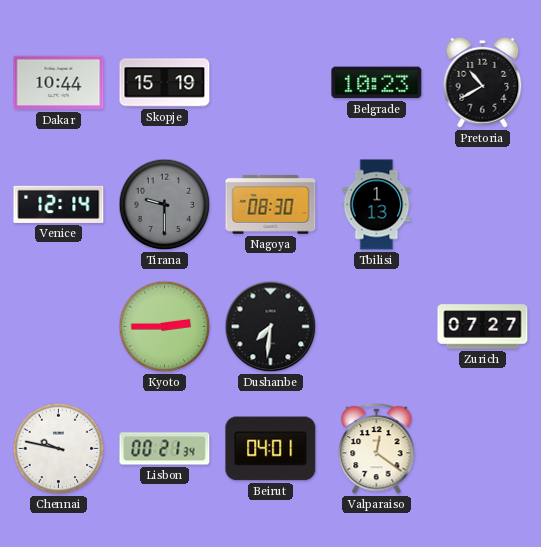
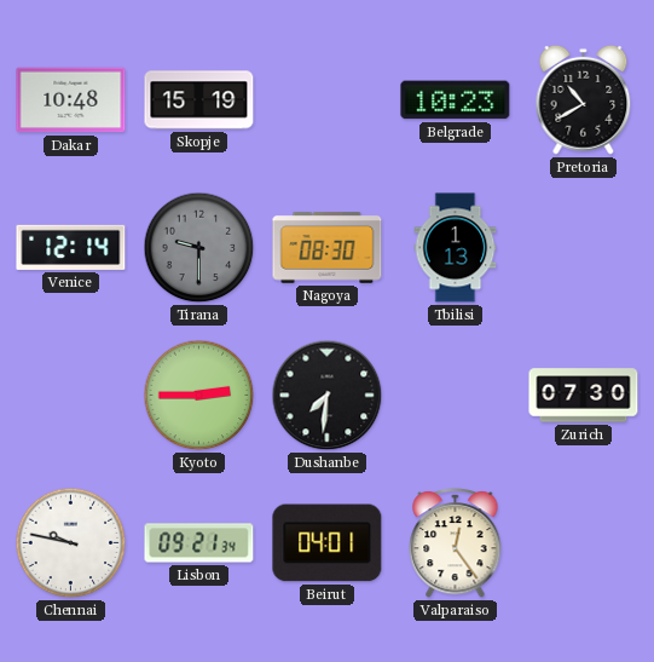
Dakar: 10:44 -> 10:48
Zurich: 07:27 -> 07:30
Lisbon: 00:21 -> 09:21
Valparaiso: 12:21 -> 12:24
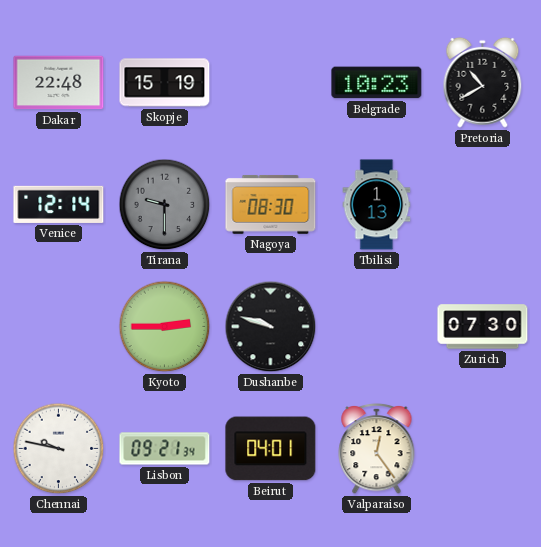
Dakar: 10:48 -> 22:48
Dushanbe: 7:31 -> 9:48
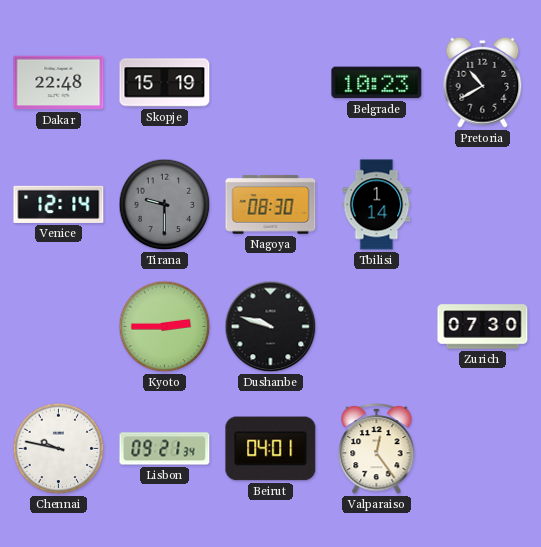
Tbilisi: 1:13 -> 1:14
